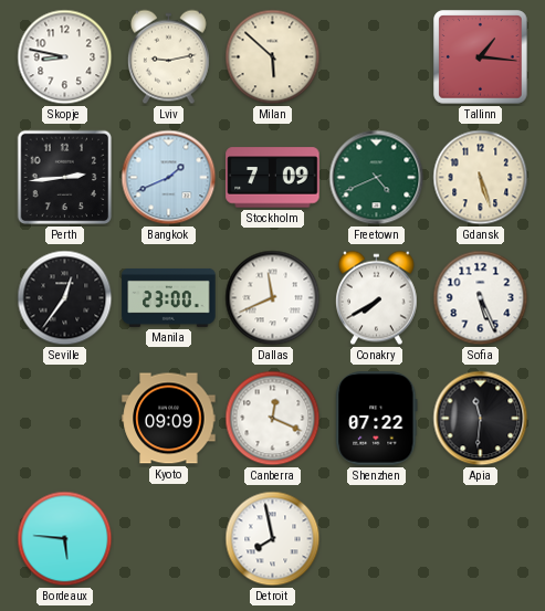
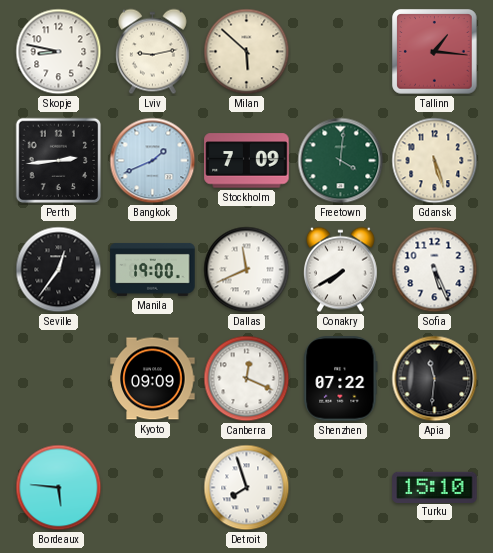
Freetown: 4:41 -> 4:01
Manila: 23:00 -> 19:00
Detroit: 7:58 -> 7:57
Turku: none -> 15:10
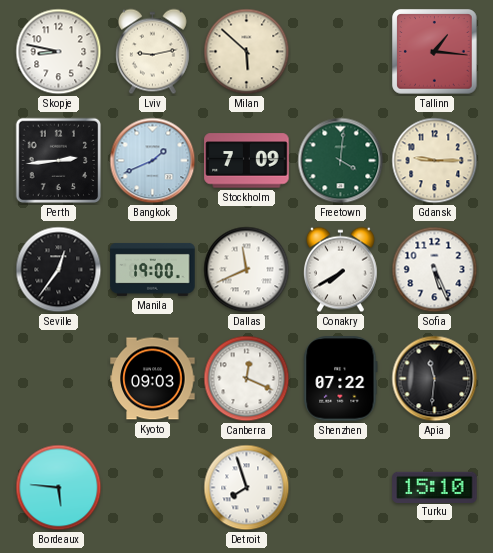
Gdansk: 5:27 -> 9:15
Kyoto: 09:09 -> 09:03
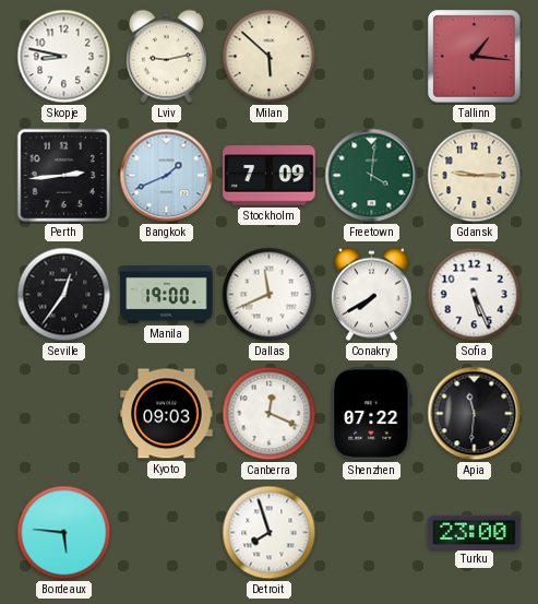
Turku: 15:10 -> 23:00
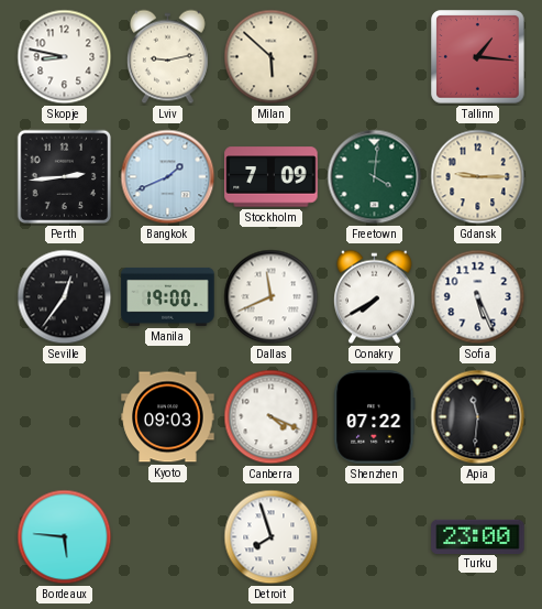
Canberra: 12:19 -> 4:19
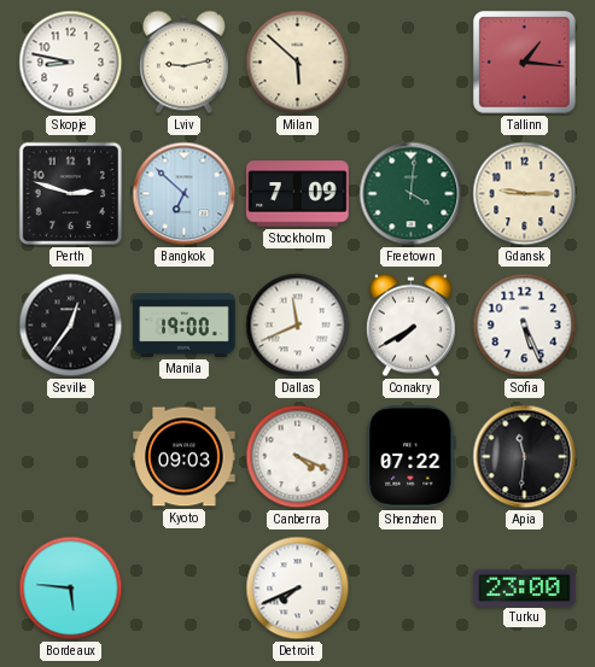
Perth: 2:44 -> 2:48
Bangkok: 1:41 -> 6:52
Detroit: 7:57 -> 7:41
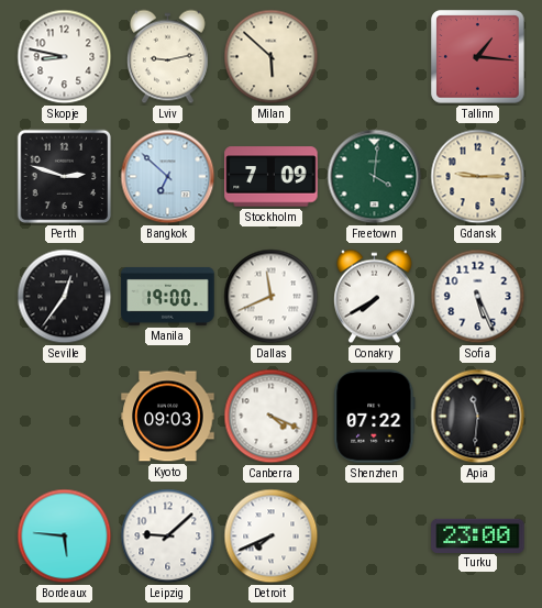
Leipzig: none -> 9:08
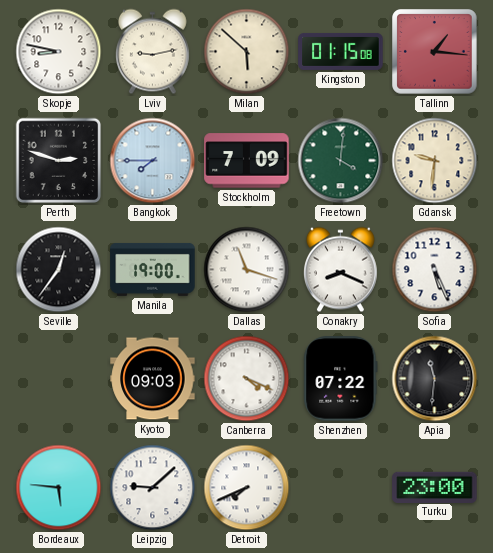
Kingston: none -> 01:15
Bangkok: 6:52 -> 7:45
Gdansk: 9:15 -> 9:31
Dallas: 11:41 -> 11:18
Conakry: 7:40 -> 8:19
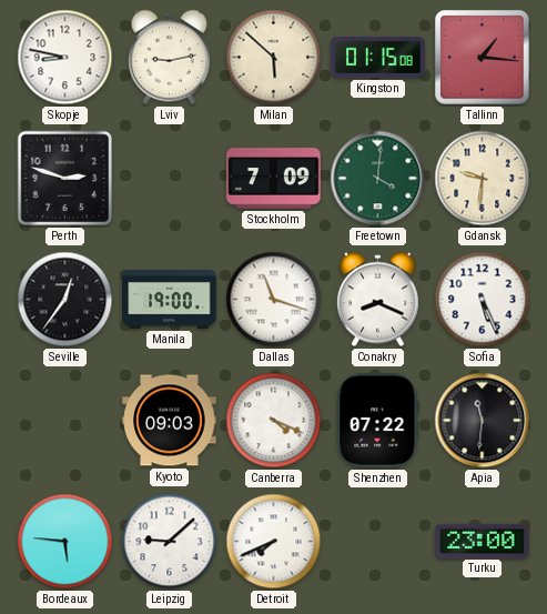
Bangkok: 7:45 -> none
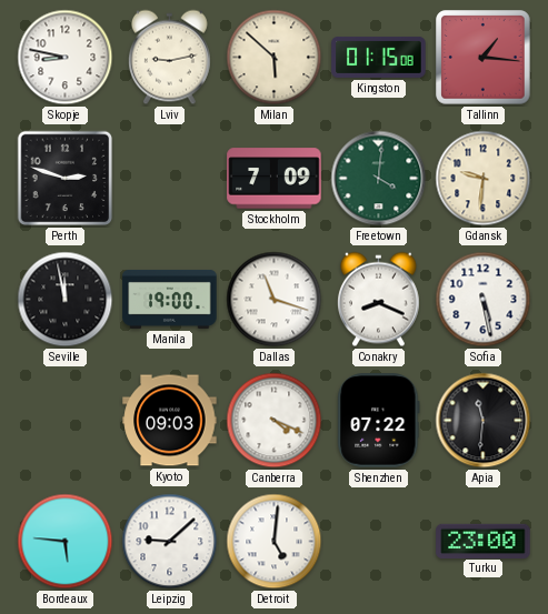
Seville: 12:36 -> 11:58
Sofia: 5:26 -> 5:28
Detroit: 7:41 -> 5:01
